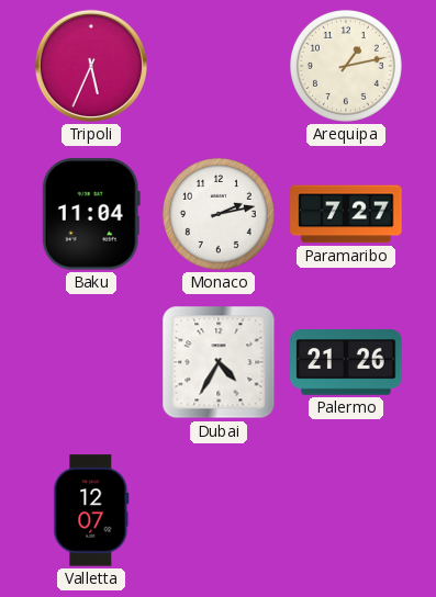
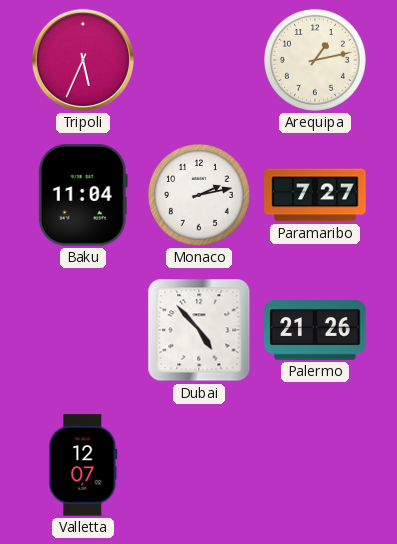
Dubai: 4:35 -> 4:53
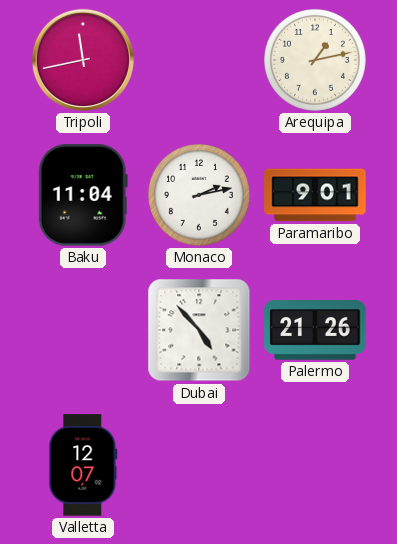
Tripoli: 5:34 -> 11:43
Paramaribo: 7:27 -> 9:01
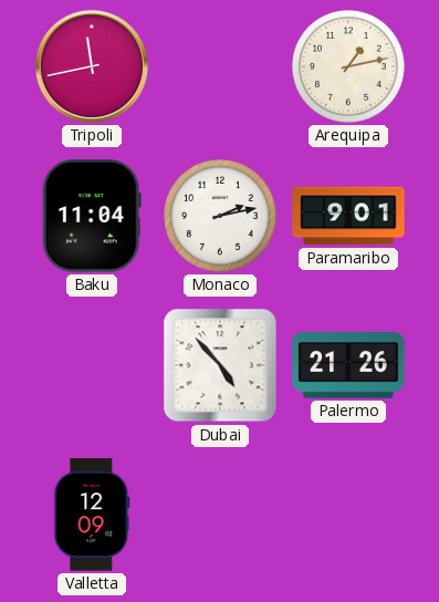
Valletta: 12:07 -> 12:09
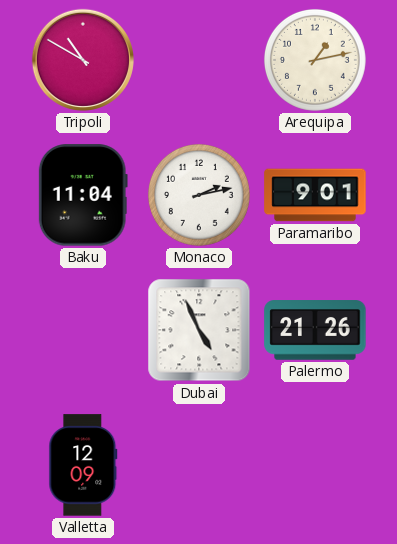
Tripoli: 11:43 -> 10:50
Dubai: 4:53 -> 4:56
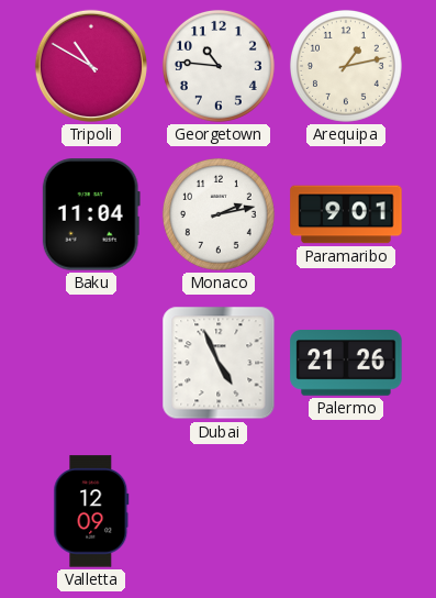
Georgetown: none -> 10:46
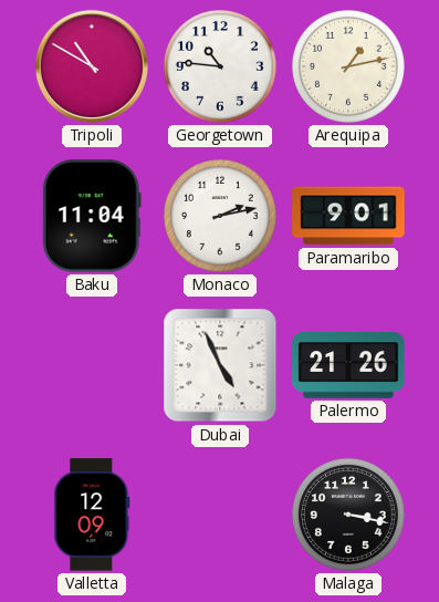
Malaga: none -> 3:17
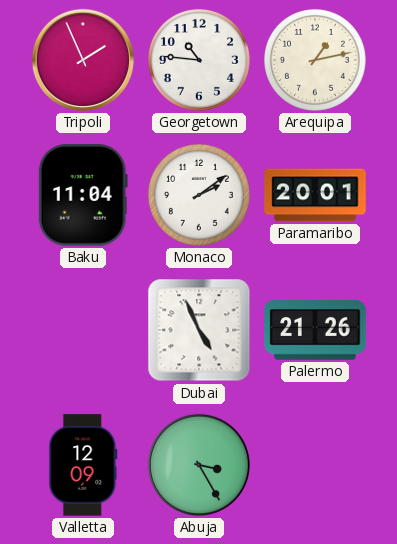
Tripoli: 10:50 -> 1:56
Monaco: 2:13 -> 2:09
Paramaribo: 9:01 -> 20:01
Abuja: none -> 3:25
Malaga: 3:17 -> none
